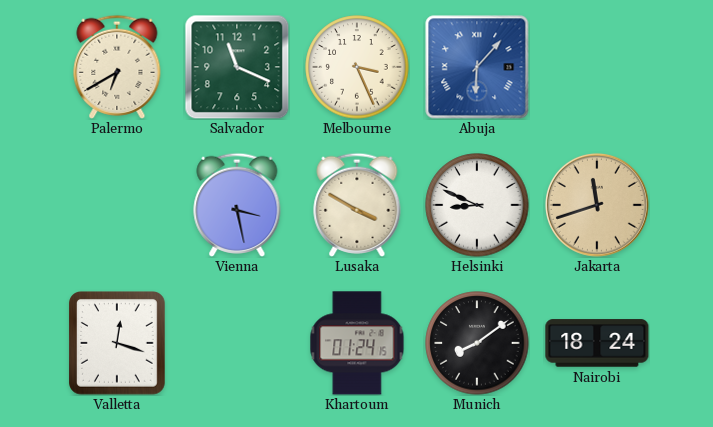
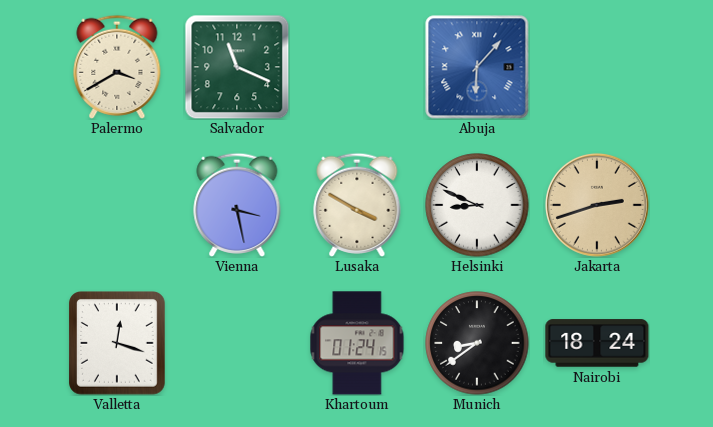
Palermo: 6:40 -> 3:40
Melbourne: 3:26 -> none
Jakarta: 11:42 -> 2:42
Munich: 8:09 -> 8:39
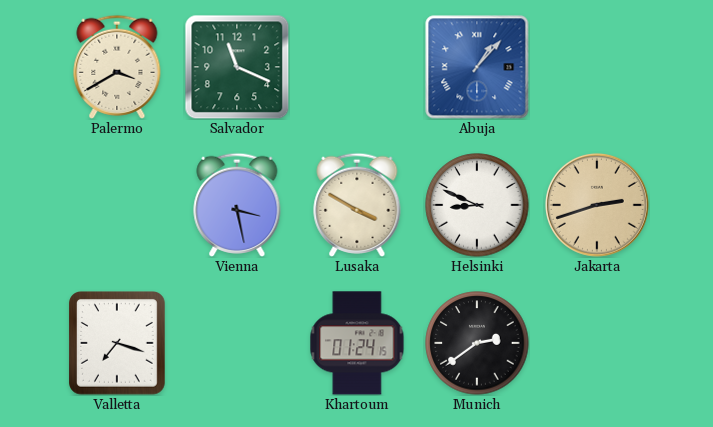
Abuja: 6:07 -> 1:07
Valletta: 12:18 -> 7:18
Munich: 8:39 -> 2:39
Nairobi: 18:24 -> none
